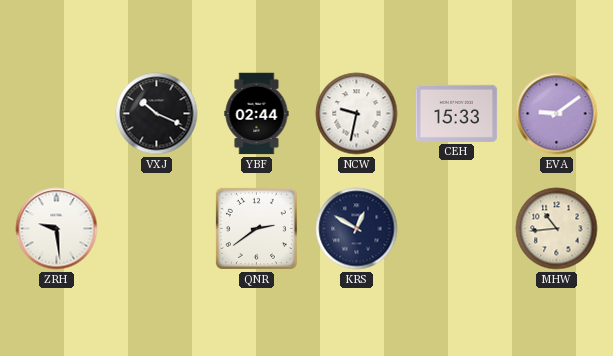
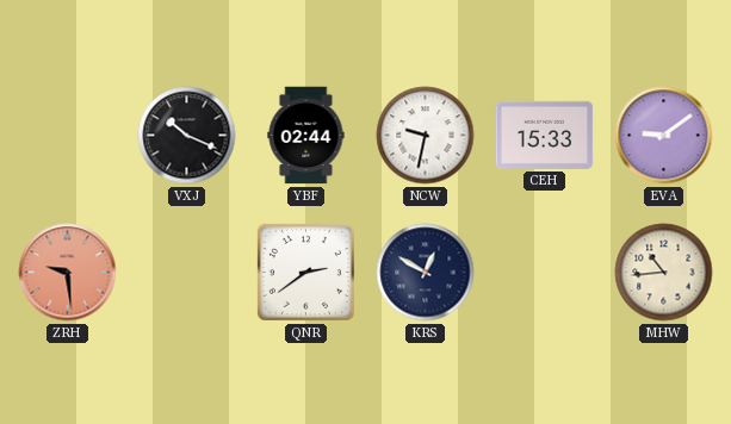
ZRH dial: white -> salmon
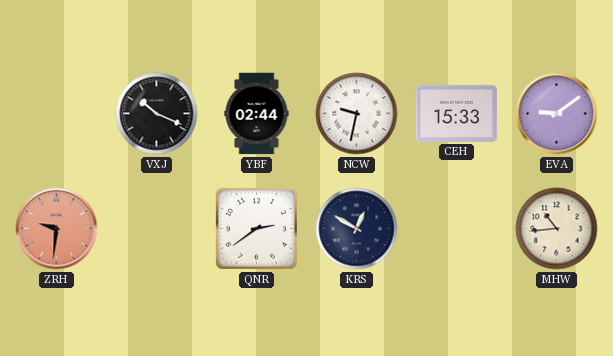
ZRH: 9:29 -> 9:31
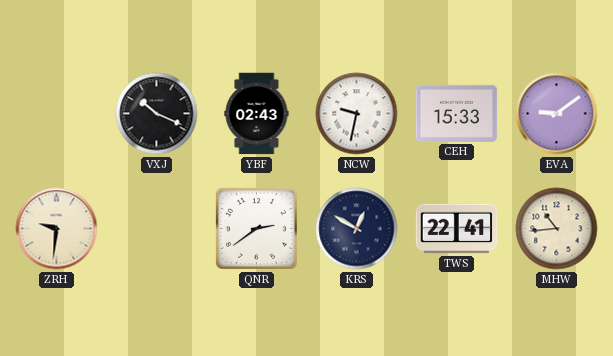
YBF: 02:44 -> 02:43
ZRH dial: salmon -> cream
TWS: none -> 22:41
